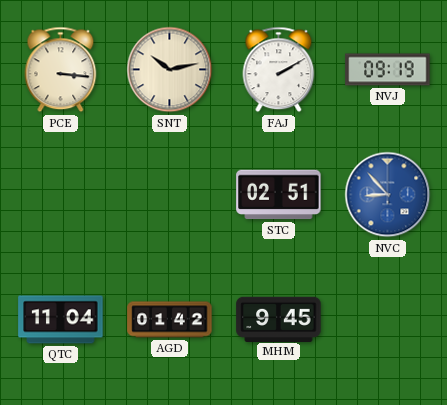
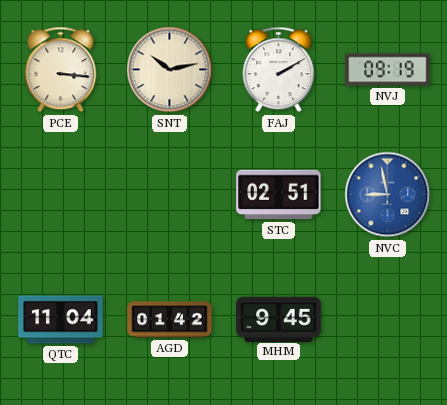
NVC: 8:53 -> 8:58
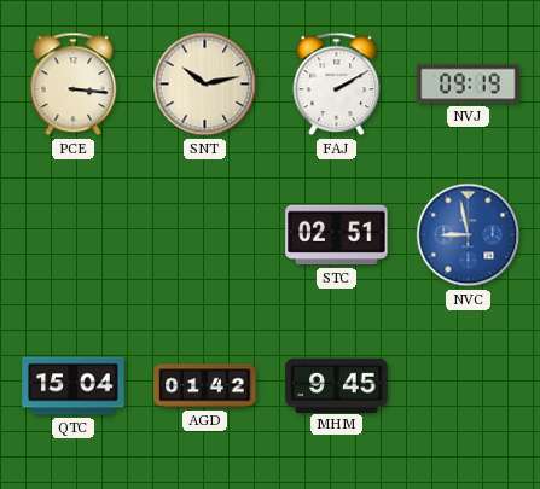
QTC: 11:04 -> 15:04
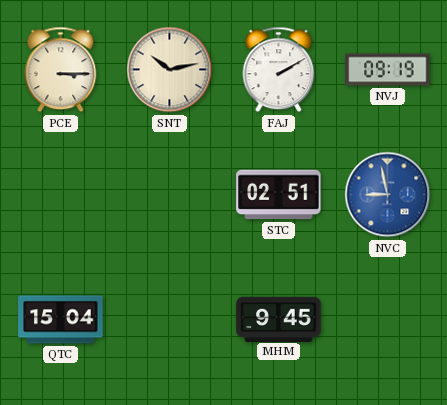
PCE: 3:16 -> 3:15
AGD: 01:42 -> none
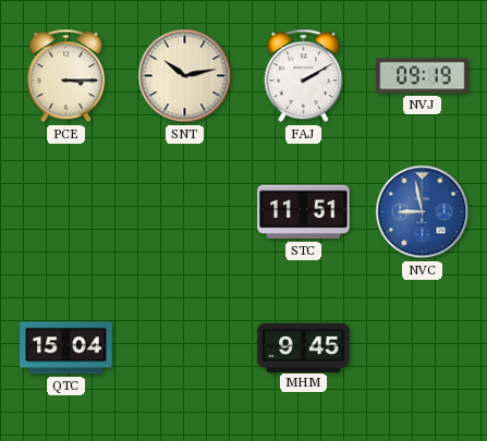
STC: 02:51 -> 11:51
